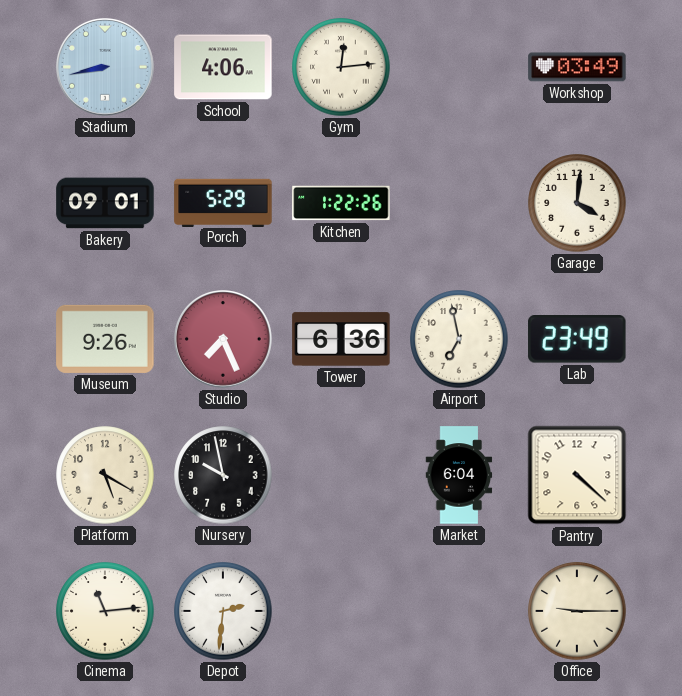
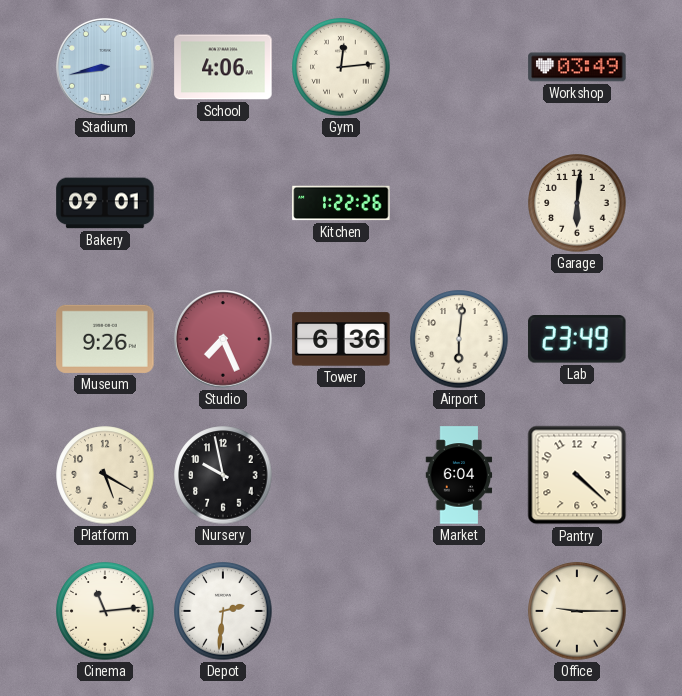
Porch: 5:29 -> none
Garage: 4:01 -> 6:01
Airport: 6:58 -> 6:01
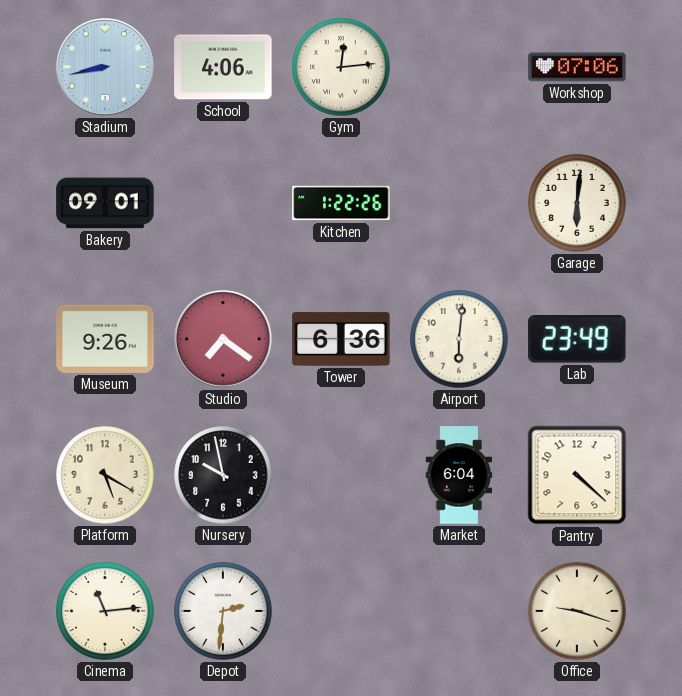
Workshop: 03:49 -> 07:06
Studio: 7:26 -> 7:21
Office: 9:15 -> 9:18
